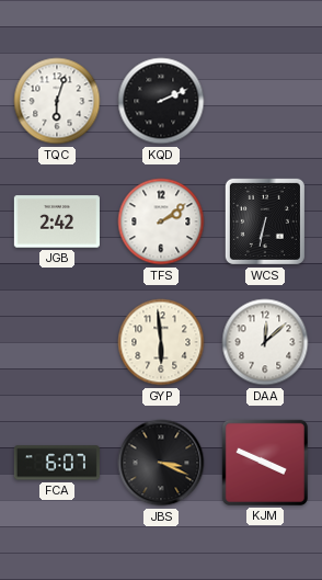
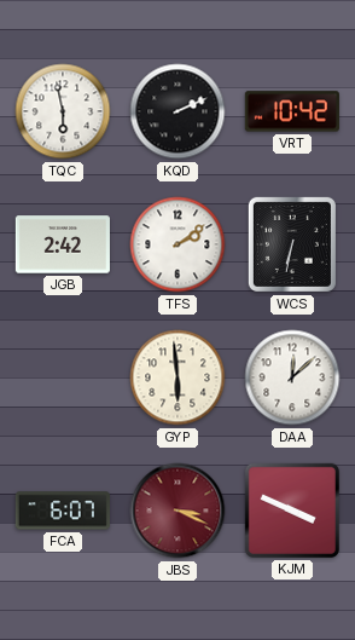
TQC: 6:03 -> 5:58
VRT: none -> 10:42
JBS dial: black -> burgundy
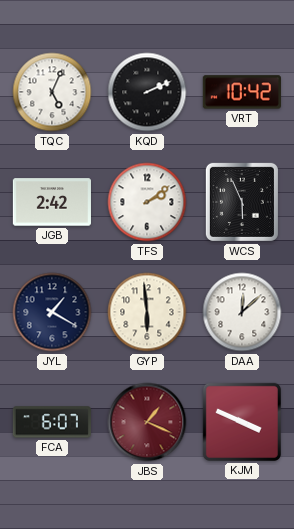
TQC: 5:58 -> 5:04
WCS: 6:32 -> 5:56
JYL: none -> 1:20
JBS: 3:19 -> 1:19
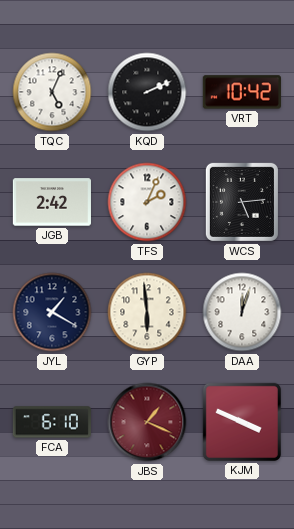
TFS: 2:09 -> 2:04
WCS: 5:56 -> 5:14
DAA: 12:08 -> 12:03
FCA: 6:07 -> 6:10
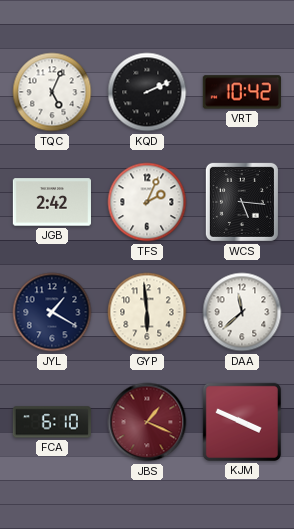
WCS: 5:14 -> 5:16
DAA: 12:03 -> 11:38
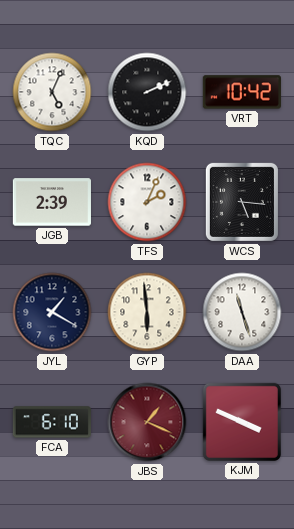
JGB: 2:42 -> 2:39
DAA: 11:38 -> 11:27
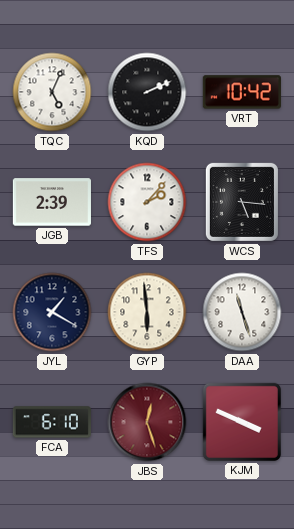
TFS: 2:04 -> 2:07
JBS: 1:19 -> 12:27
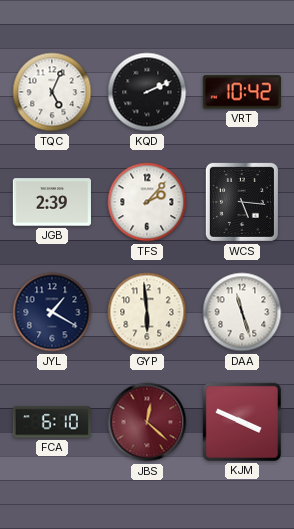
JBS: 12:27 -> 12:22
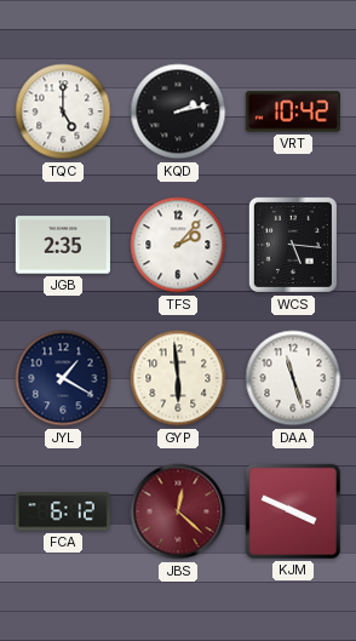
TQC: 5:04 -> 5:00
KQD: 2:11 -> 2:13
JGB: 2:39 -> 2:35
FCA: 6:10 -> 6:12
